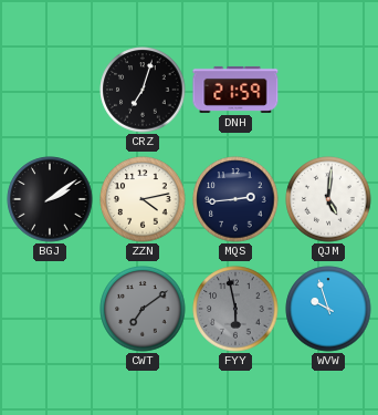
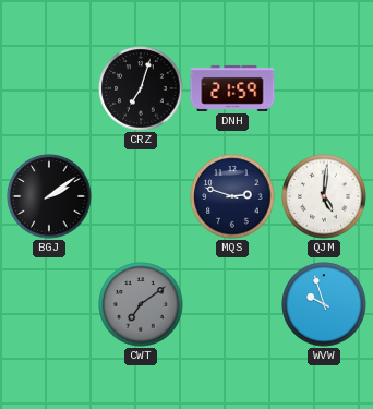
ZZN: 4:13 -> none
MQS: 2:44 -> 2:48
FYY: 5:58 -> none
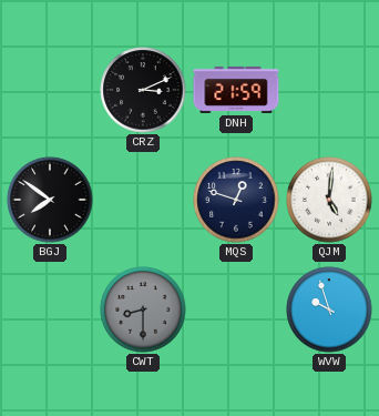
CRZ: 7:03 -> 3:11
BGJ: 2:09 -> 7:51
MQS: 2:48 -> 12:48
CWT: 7:09 -> 8:30
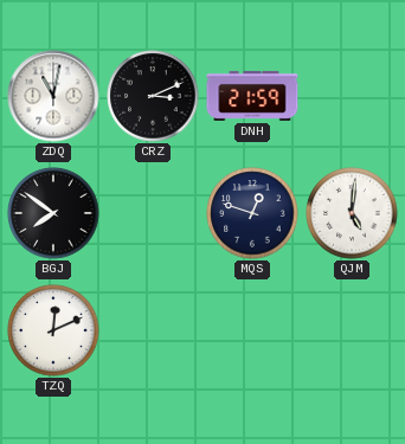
ZDQ: none -> 11:02
TZQ: none -> 12:11
CWT: 8:30 -> none
WVW: 9:57 -> none
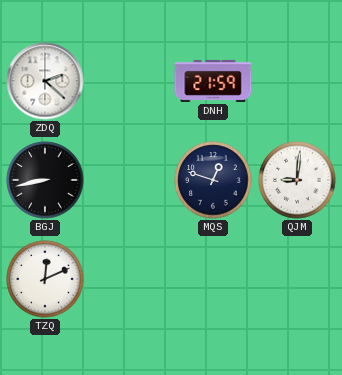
ZDQ: 11:02 -> 2:22
CRZ: 3:11 -> none
BGJ: 7:51 -> 8:43
QJM: 5:01 -> 9:01
